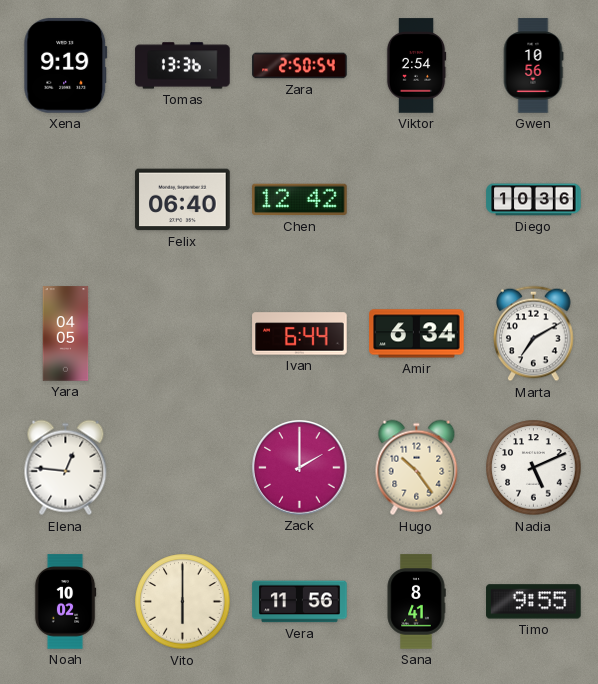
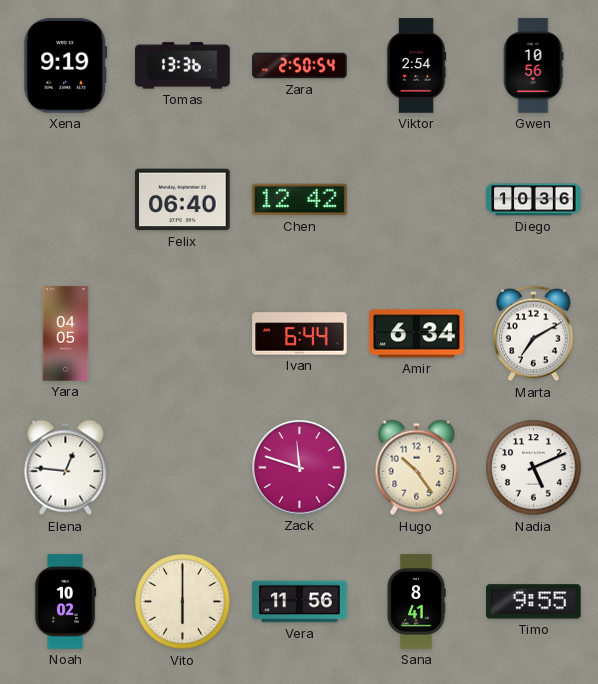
Zack: 2:00 -> 11:48
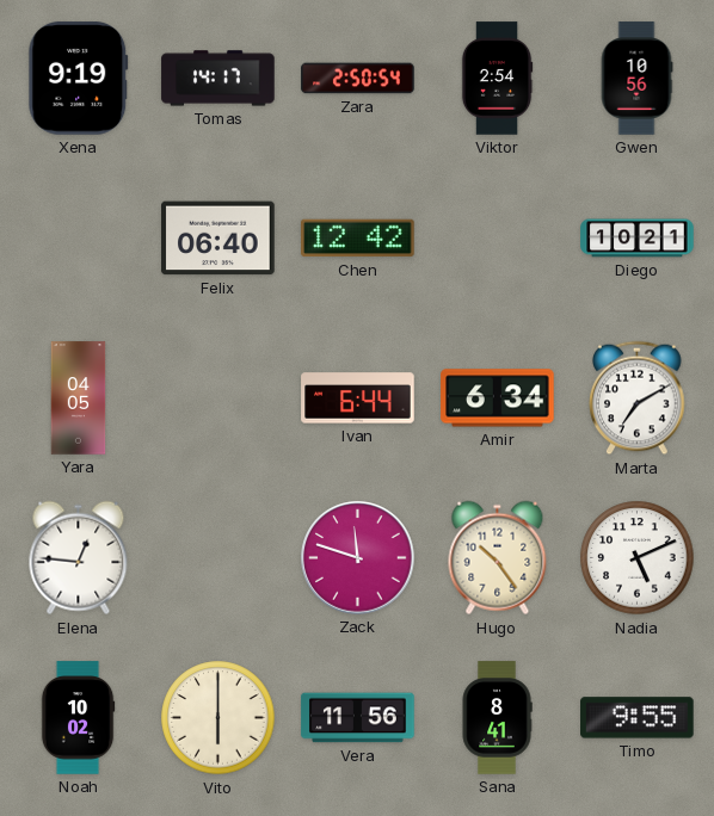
Tomas: 13:36 -> 14:17
Diego: 10:36 -> 10:21
